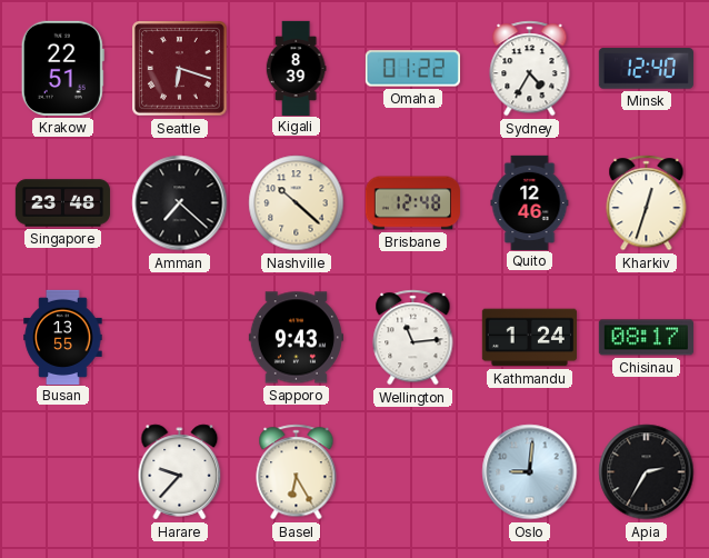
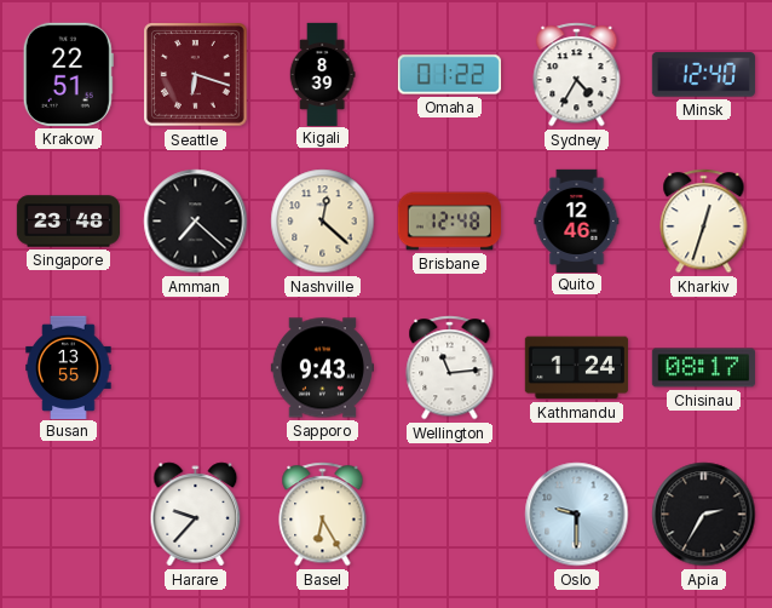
Nashville: 10:22 -> 12:22
Oslo: 9:01 -> 9:30
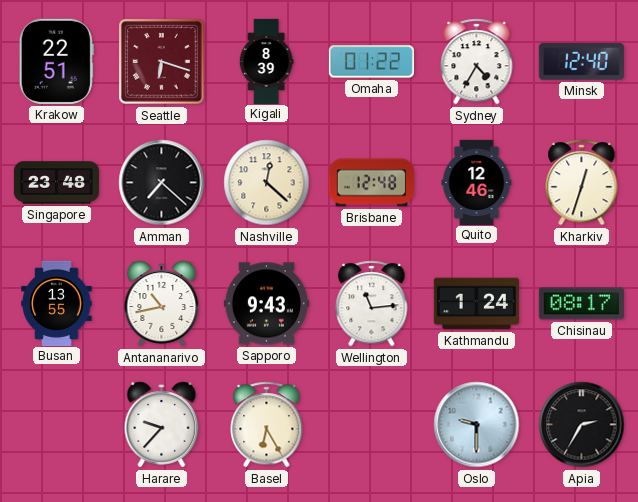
Antananarivo: none -> 10:43
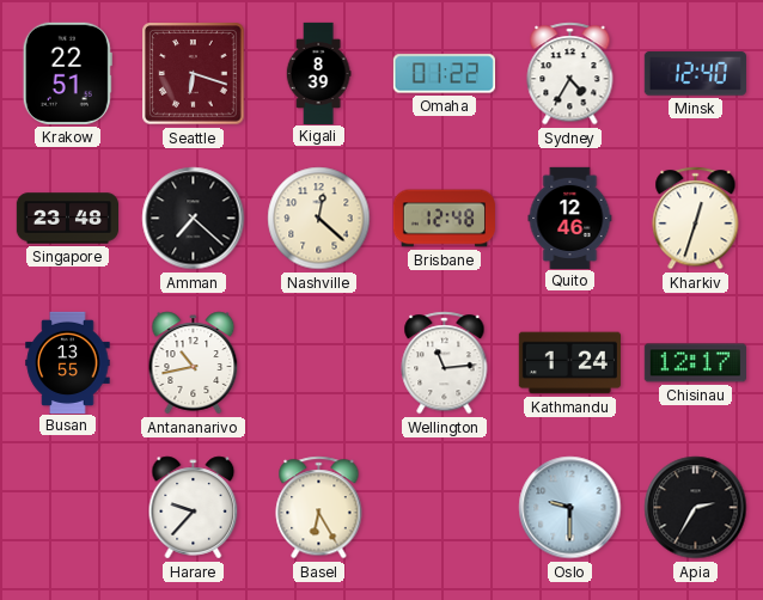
Sapporo: 9:43 -> none
Chisinau: 08:17 -> 12:17
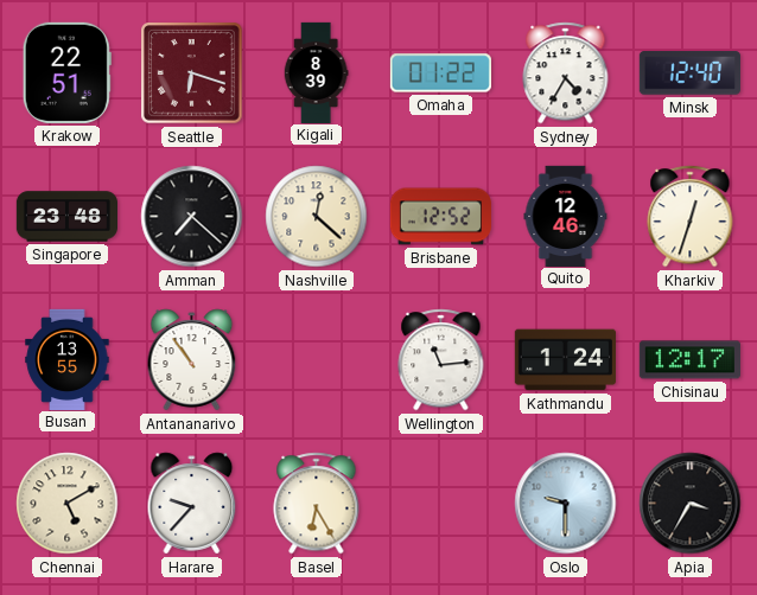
Brisbane: 12:48 -> 12:52
Antananarivo: 10:43 -> 10:54
Chennai: none -> 5:10
Apia: 2:35 -> 3:35
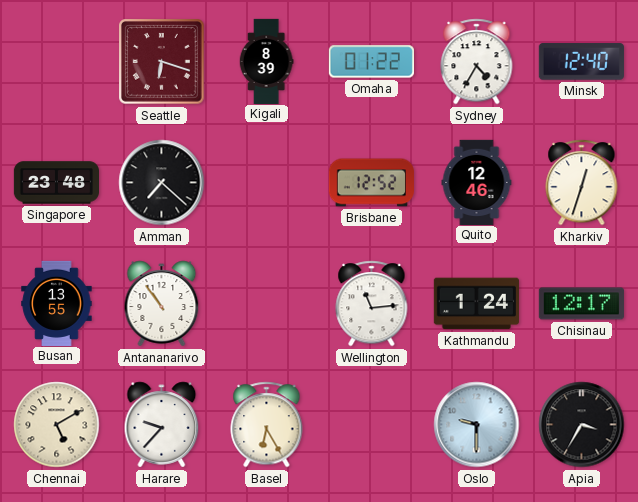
Krakow: 22:51 -> none
Nashville: 12:22 -> none
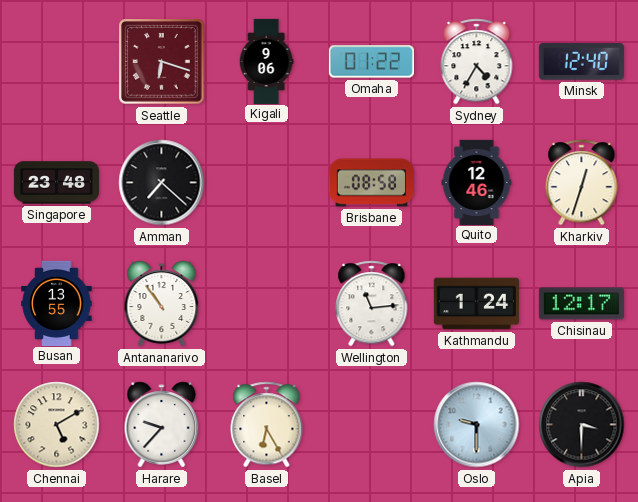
Kigali: 8:39 -> 9:06
Brisbane: 12:52 -> 08:58
Apia: 3:35 -> 3:30
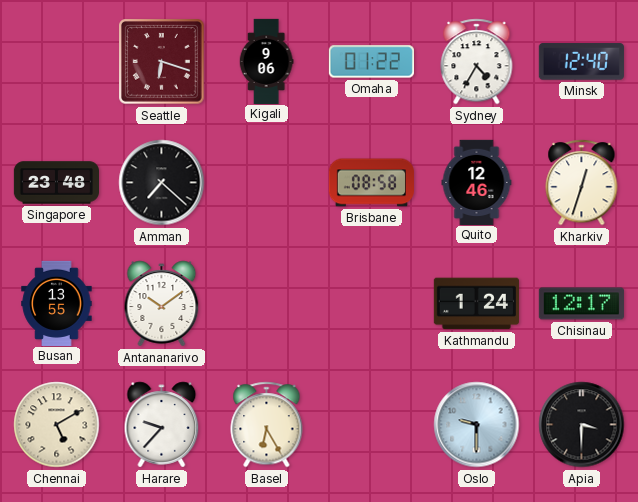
Antananarivo: 10:54 -> 10:09
Wellington: 11:14 -> none
